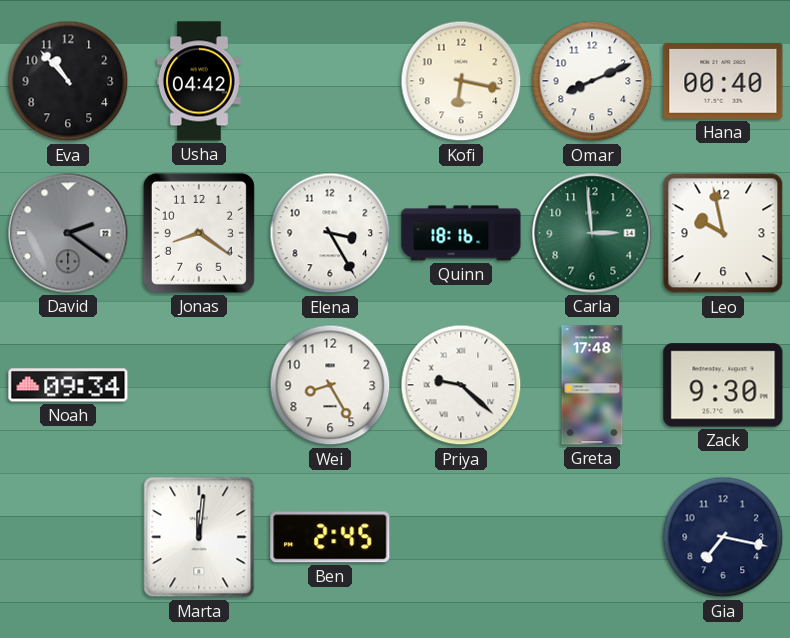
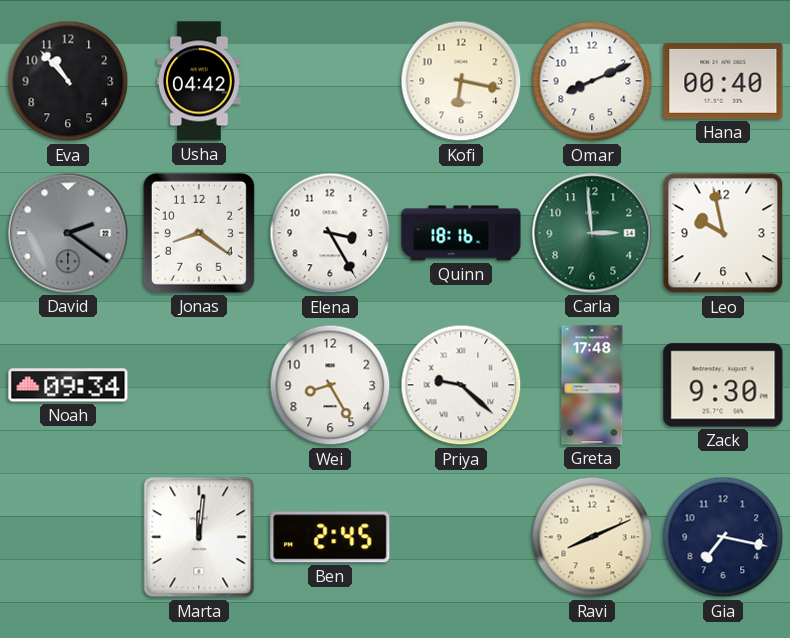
Ravi: none -> 8:11
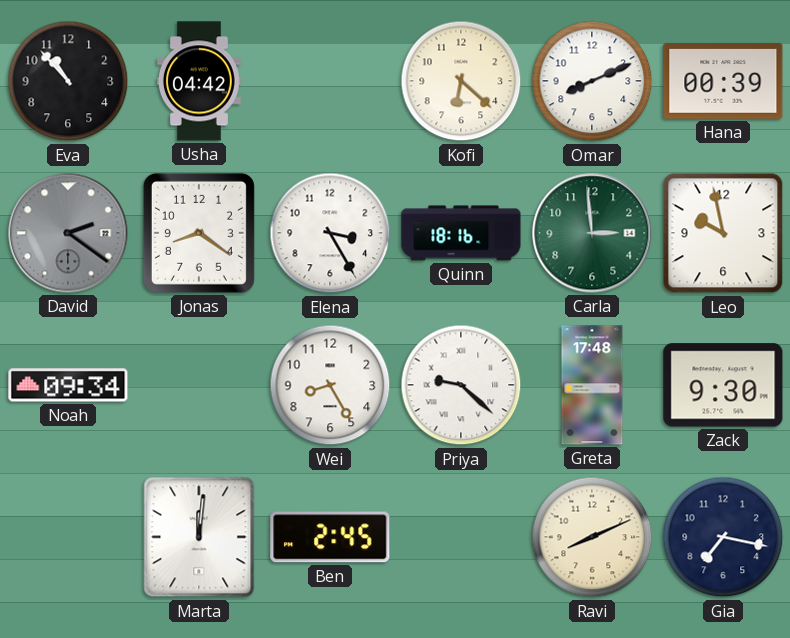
Kofi: 6:17 -> 6:22
Hana: 00:40 -> 00:39
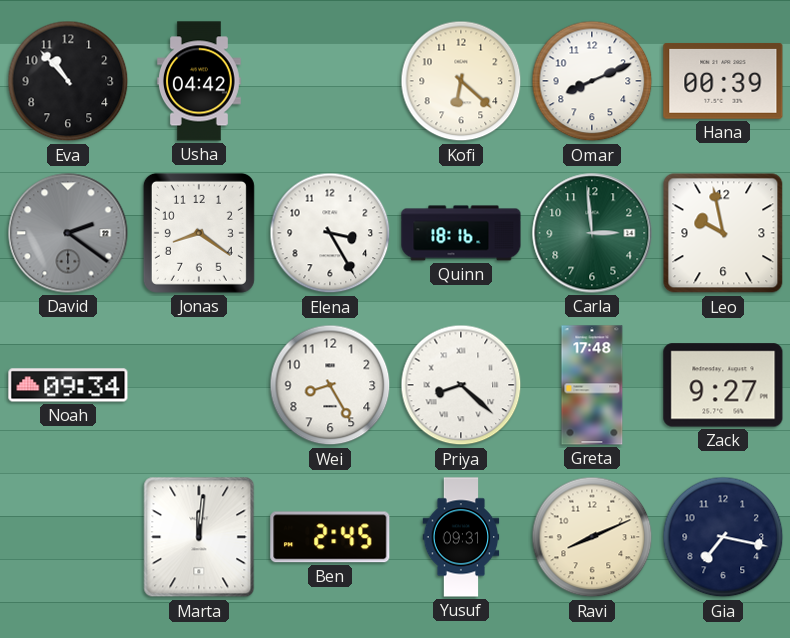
Priya: 9:22 -> 8:22
Zack: 9:30 -> 9:27
Yusuf: none -> 09:31
